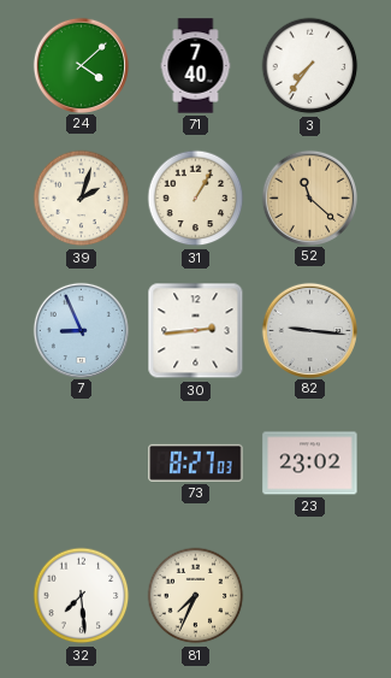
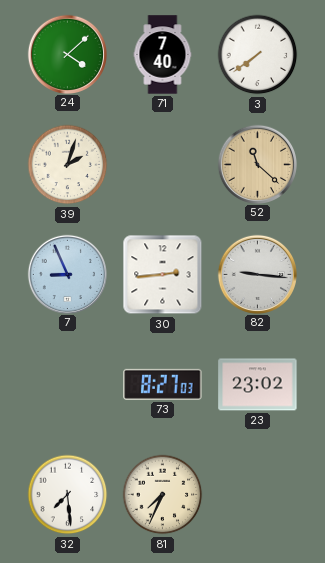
3: 7:36 -> 7:39
31: 1:05 -> none
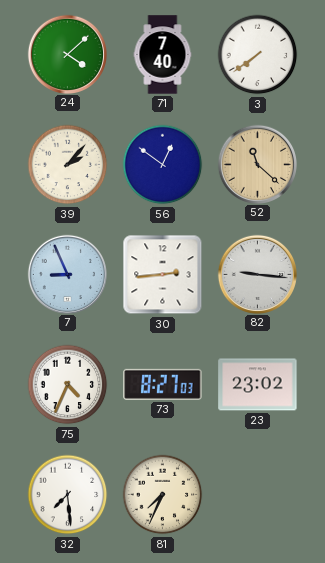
39: 2:03 -> 2:07
56: none -> 12:51
75: none -> 4:34
